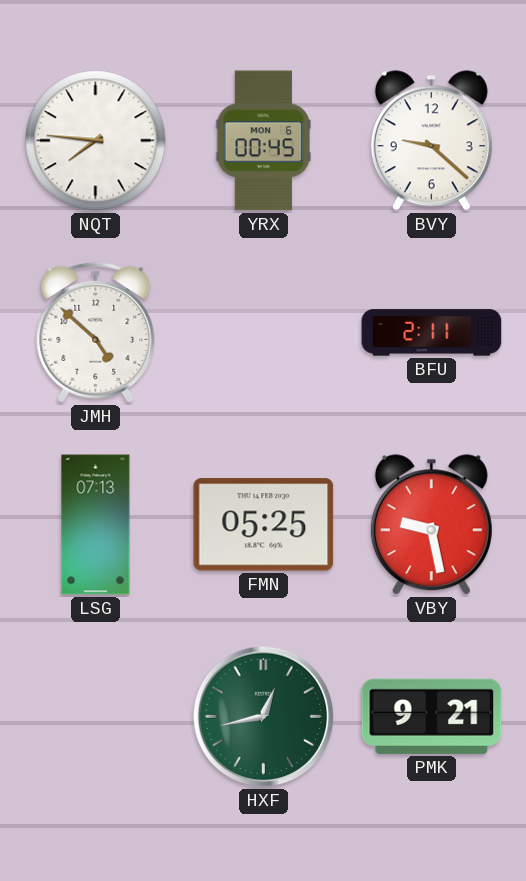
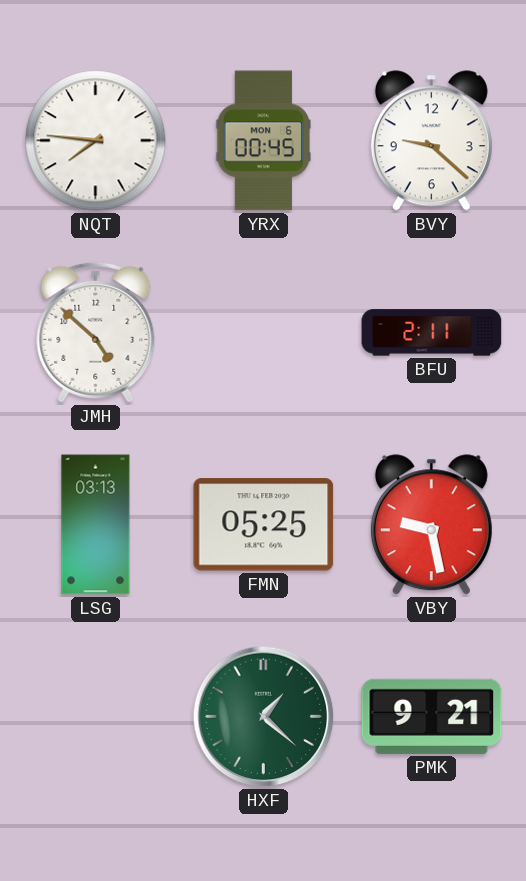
LSG: 07:13 -> 03:13
HXF: 12:43 -> 1:22
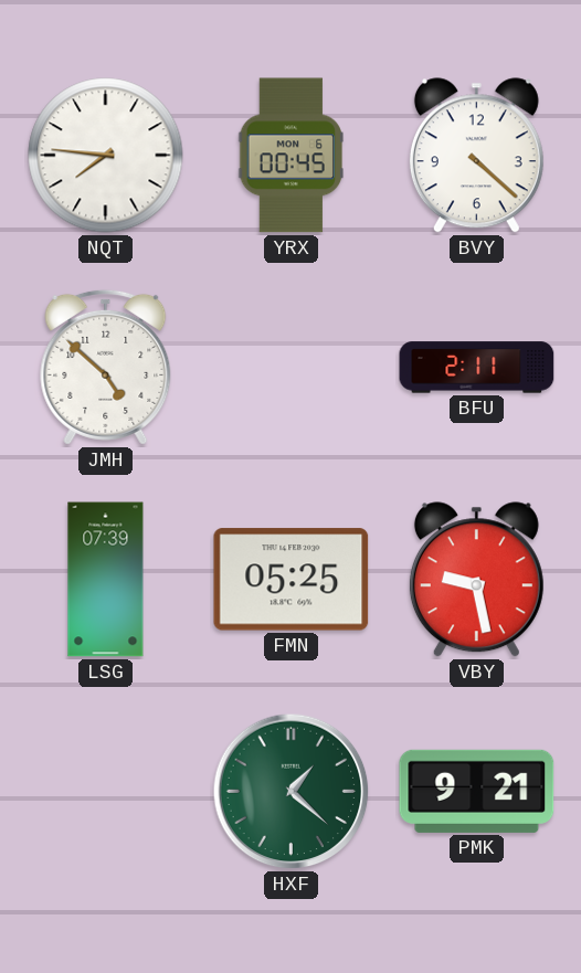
BVY: 9:22 -> 4:22
LSG: 03:13 -> 07:39
